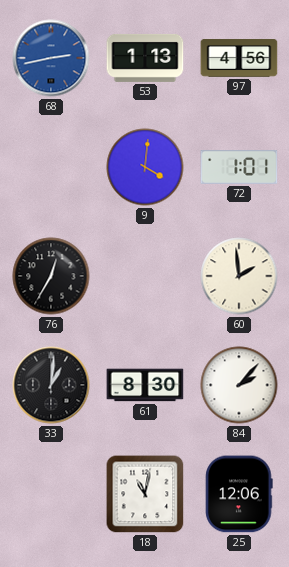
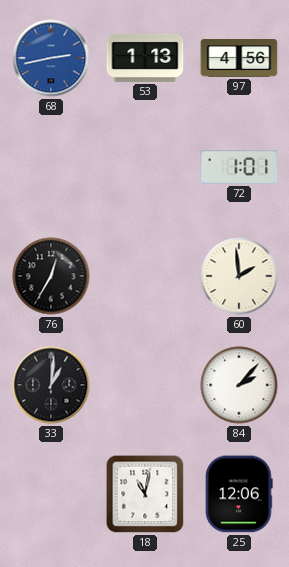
9: 4:01 -> none
61: 8:30 -> none
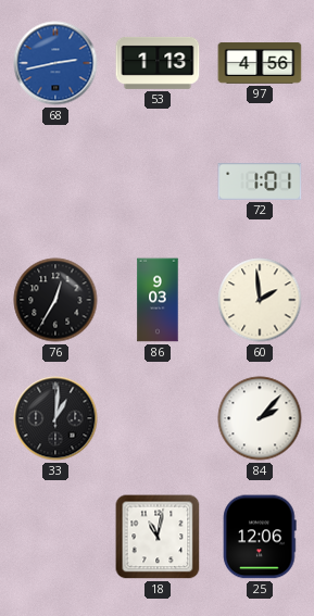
86: none -> 9:03
